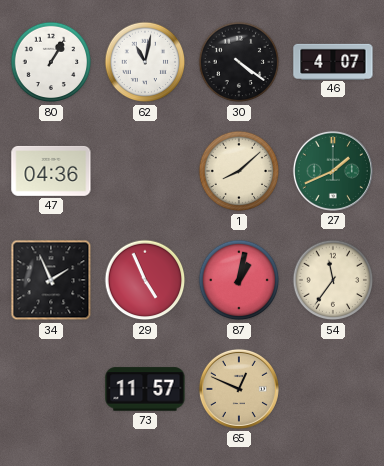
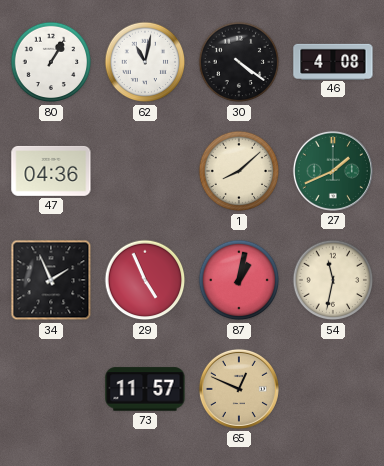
46: 4:07 -> 4:08
54: 11:36 -> 11:32
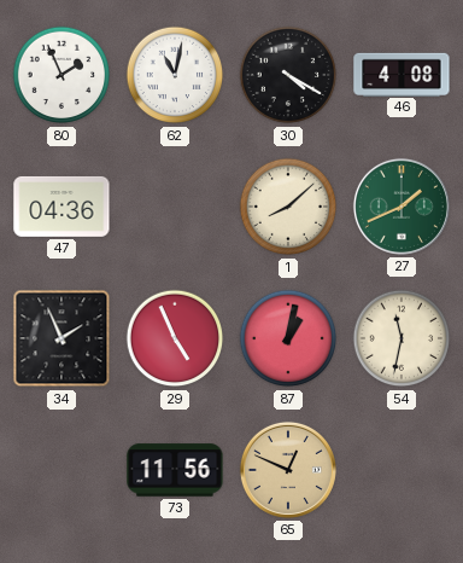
80: 1:05 -> 1:56
30: 4:21 -> 4:20
73: 11:57 -> 11:56
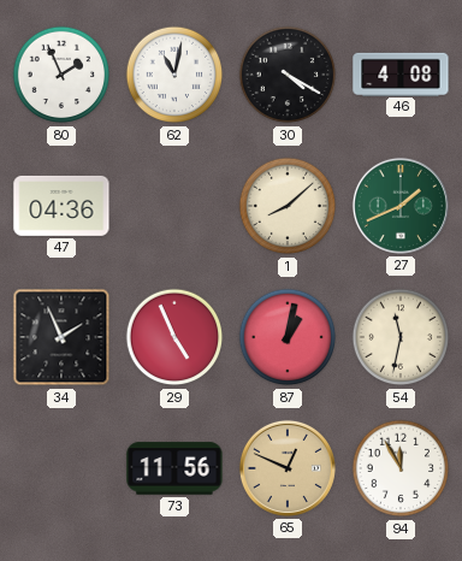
94: none -> 11:55
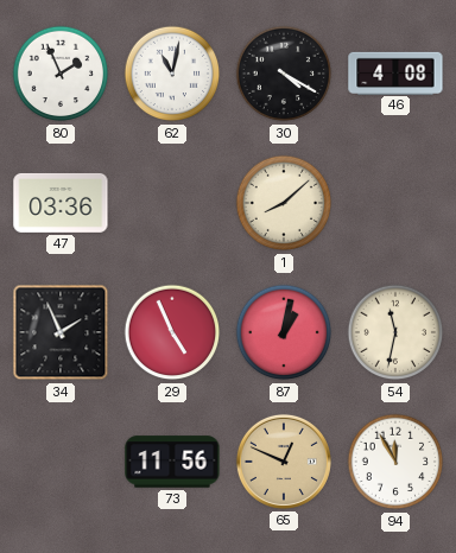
47: 04:36 -> 03:36
27: 1:41 -> none
